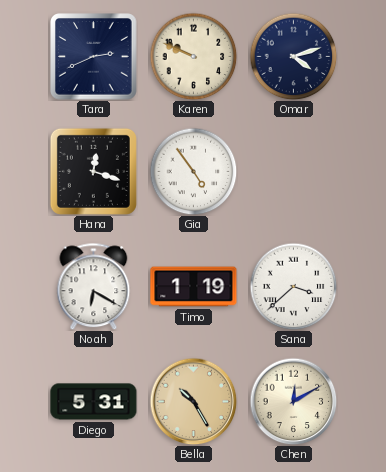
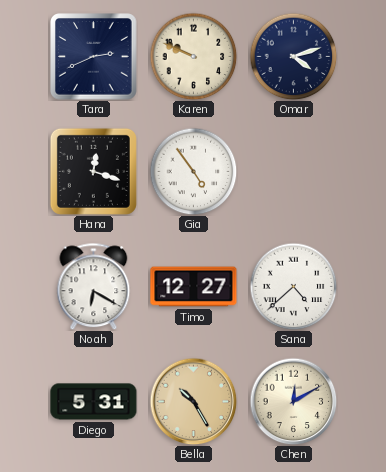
Timo: 1:19 -> 12:27
Sana: 3:38 -> 4:38
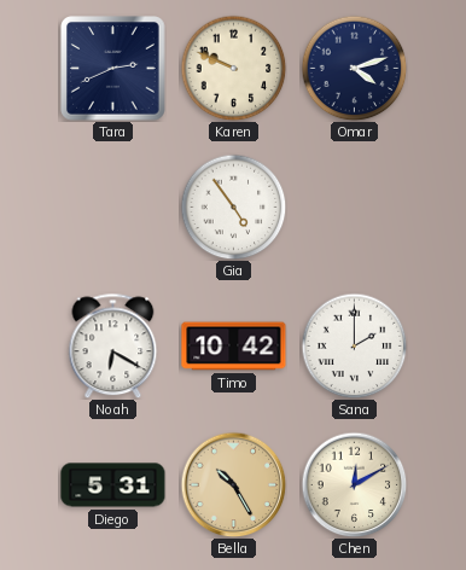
Hana: 12:18 -> none
Timo: 12:27 -> 10:42
Sana: 4:38 -> 2:00
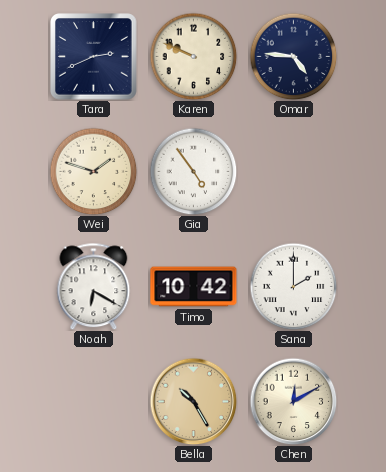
Omar: 4:12 -> 4:46
Wei: none -> 1:48
Diego: 5:31 -> none
